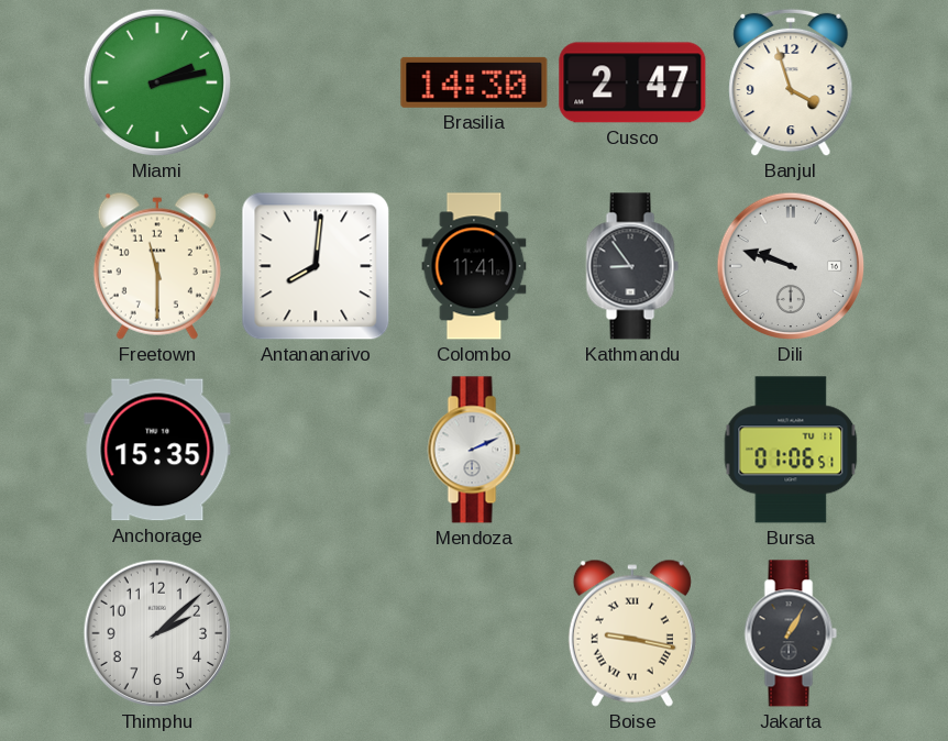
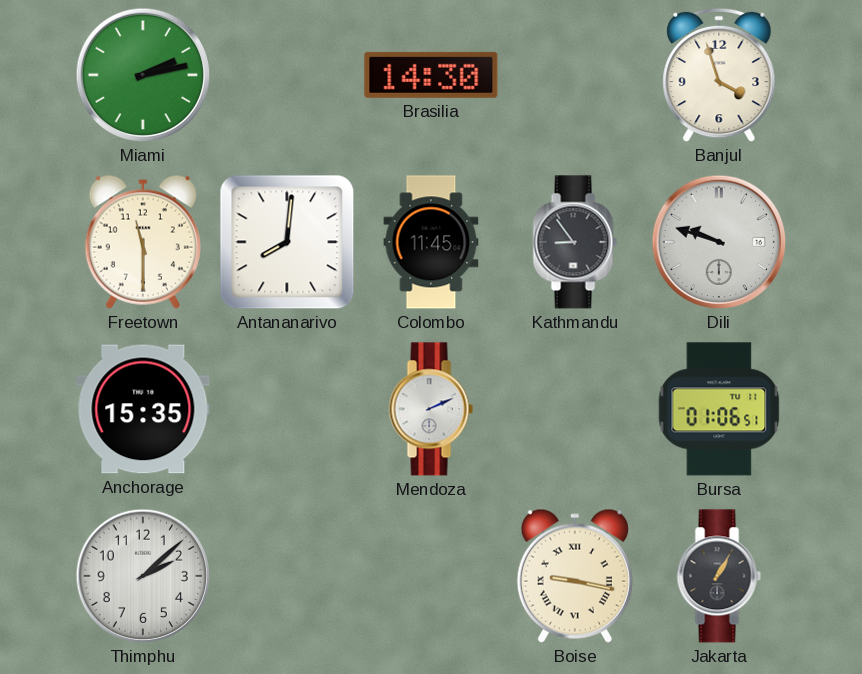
Cusco: 2:47 -> none
Colombo: 11:41 -> 11:45
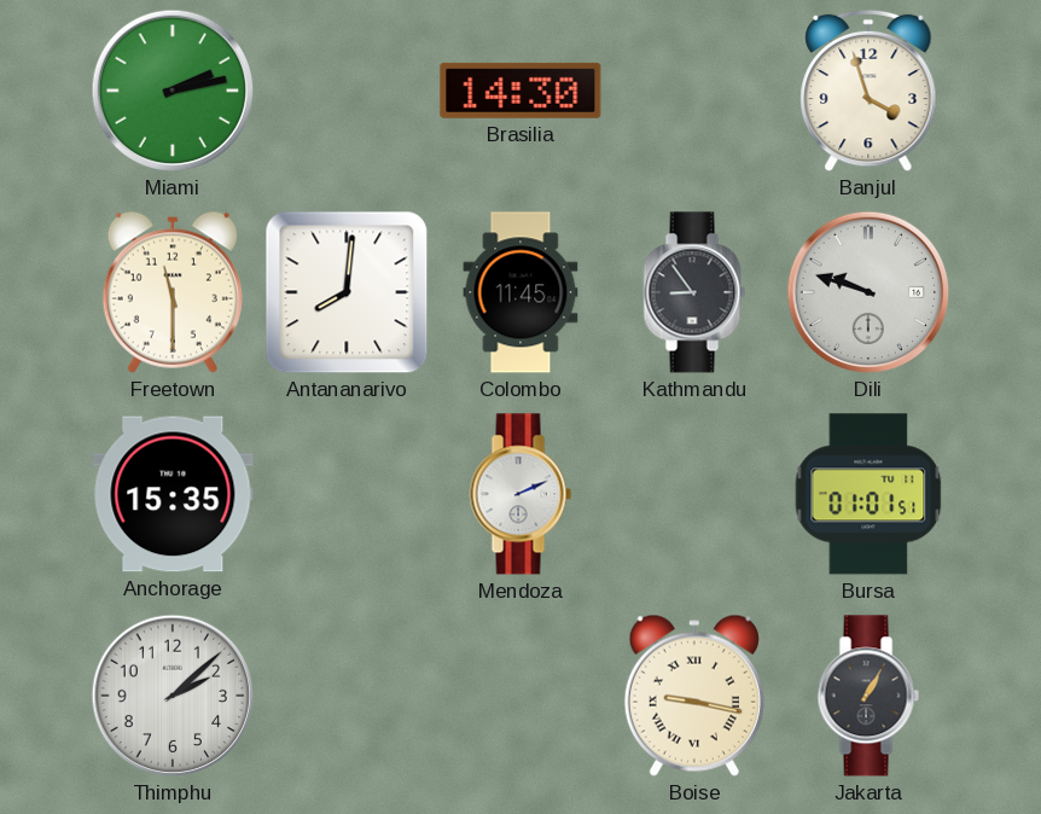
Bursa: 01:06 -> 01:01
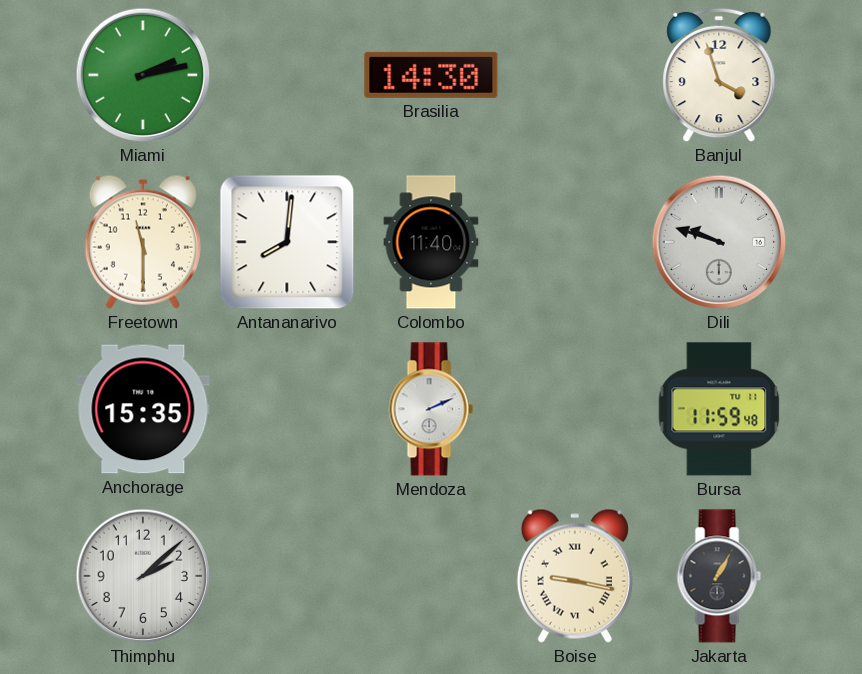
Colombo: 11:45 -> 11:40
Kathmandu: 8:54 -> none
Bursa: 01:01 -> 11:59
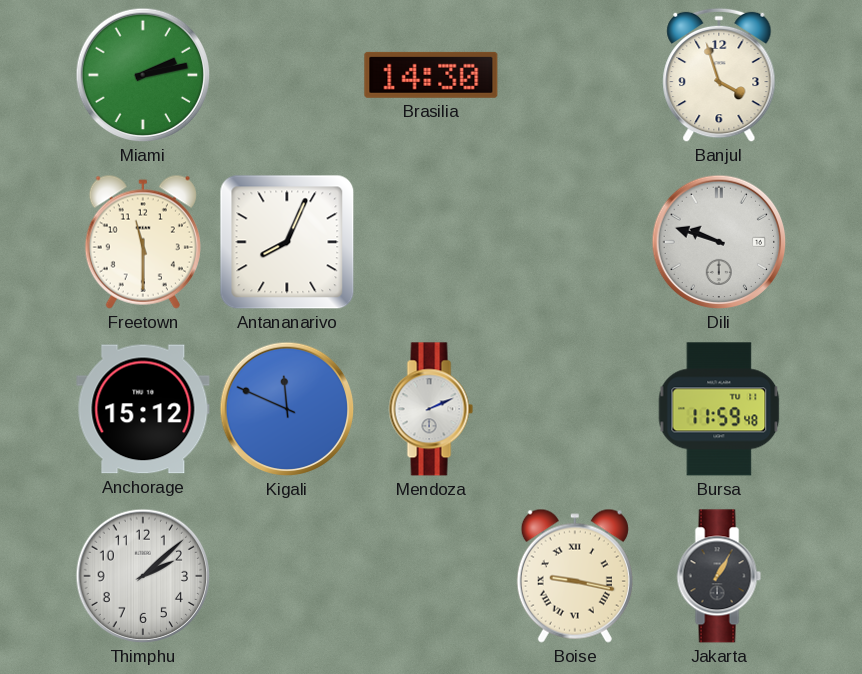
Antananarivo: 8:01 -> 8:04
Colombo: 11:40 -> none
Anchorage: 15:35 -> 15:12
Kigali: none -> 11:49
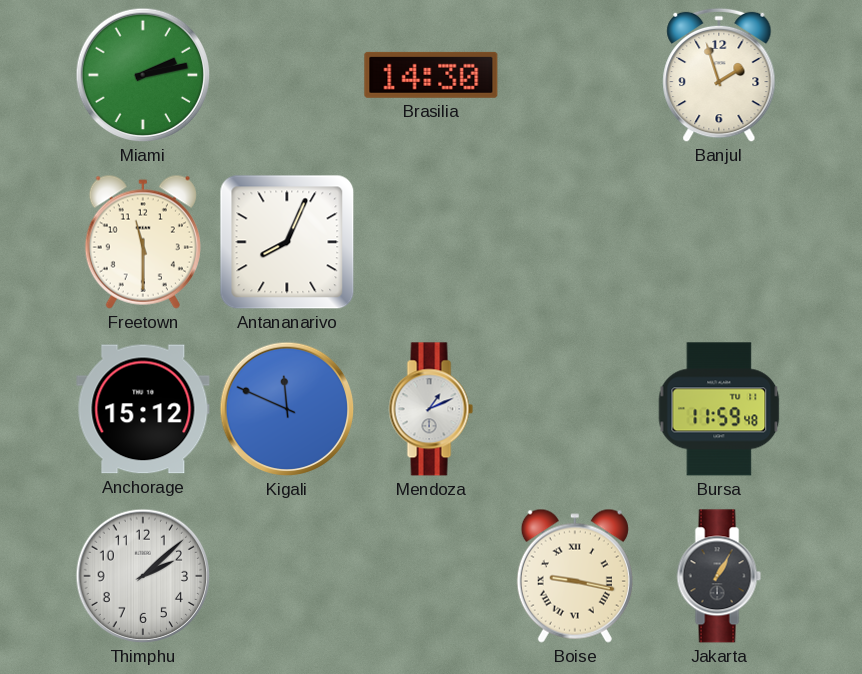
Banjul: 3:57 -> 1:57
Dili: 9:48 -> none
Mendoza: 2:11 -> 1:11
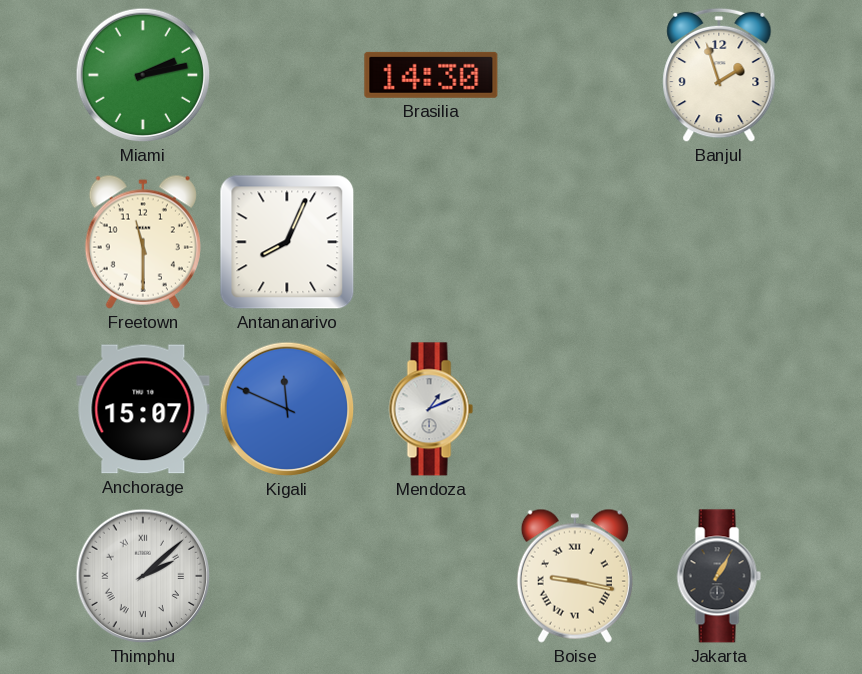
Anchorage: 15:12 -> 15:07
Bursa: 11:59 -> none
Thimphu numerals: Arabic -> Roman
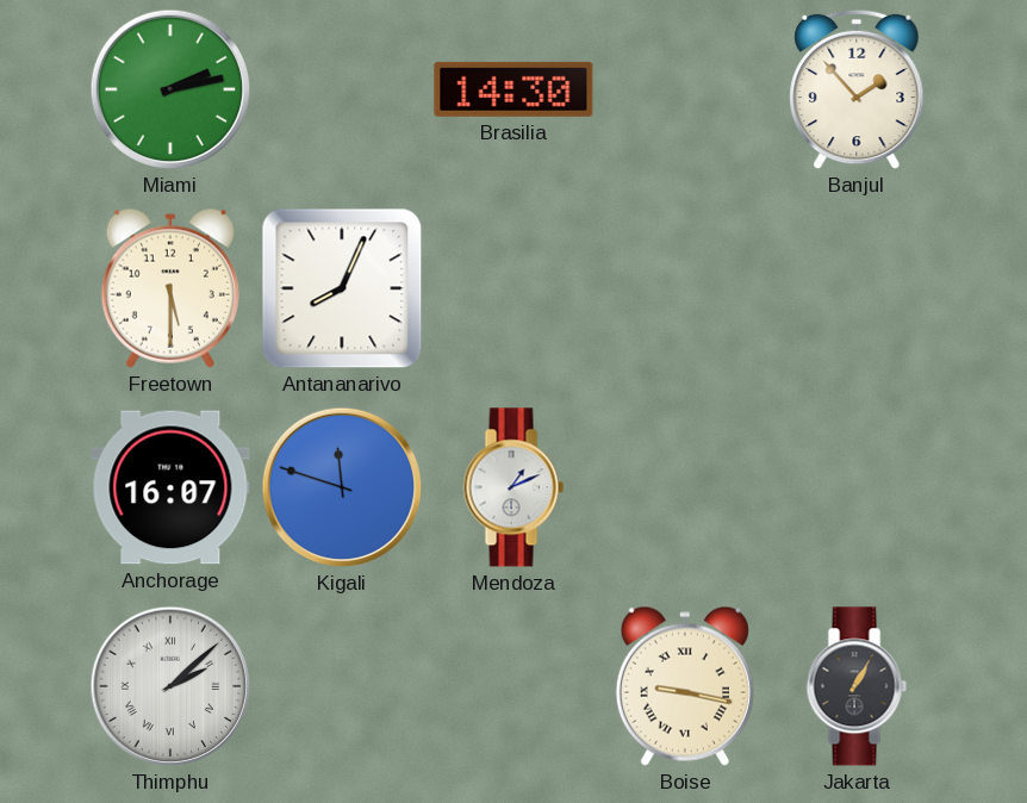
Banjul: 1:57 -> 1:53
Freetown: 11:30 -> 5:30
Anchorage: 15:07 -> 16:07
Kigali: 11:49 -> 11:48
